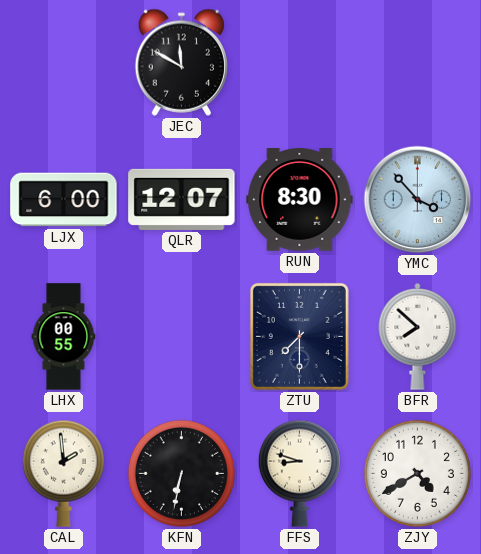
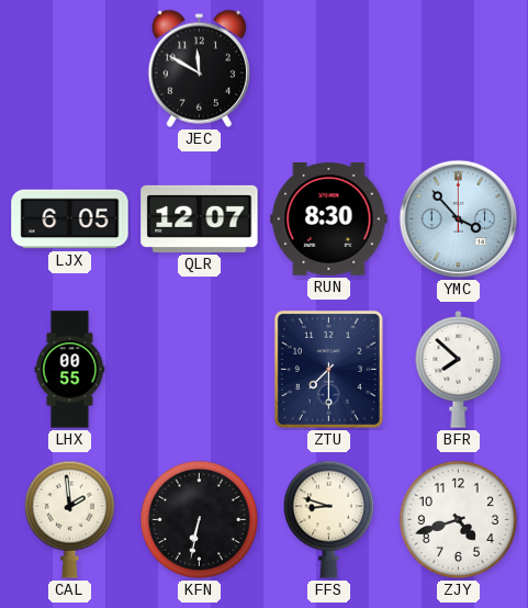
LJX: 6:00 -> 6:05
ZJY: 4:40 -> 4:42
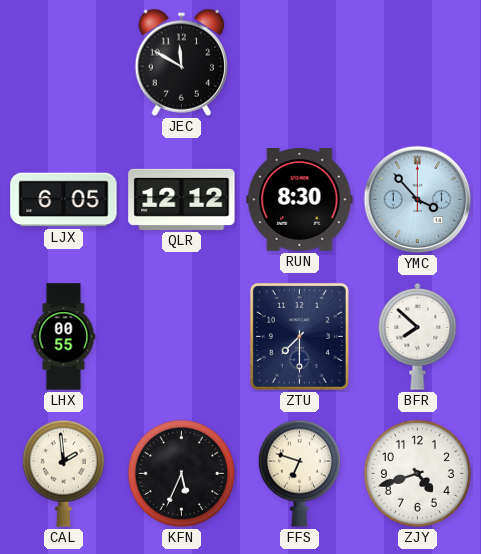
QLR: 12:07 -> 12:12
KFN: 6:32 -> 5:34
FFS: 8:48 -> 6:48
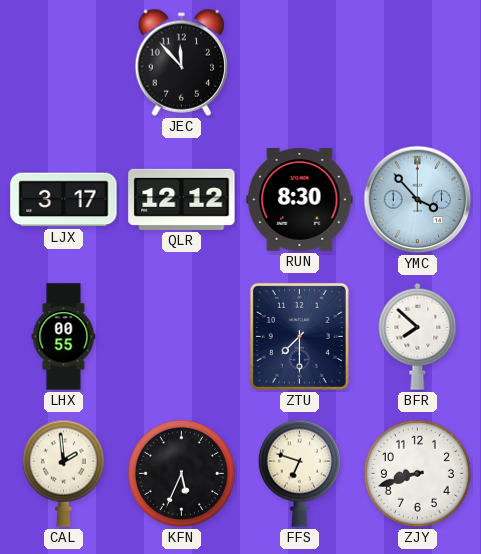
JEC: 11:50 -> 11:53
LJX: 6:05 -> 3:17
ZJY: 4:42 -> 8:42
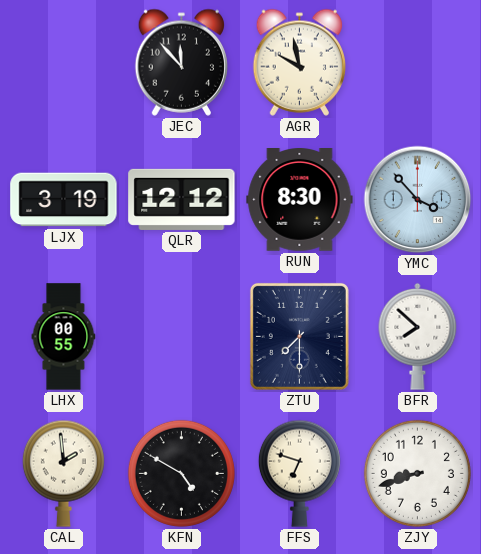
AGR: none -> 9:58
LJX: 3:17 -> 3:19
KFN: 5:34 -> 4:50
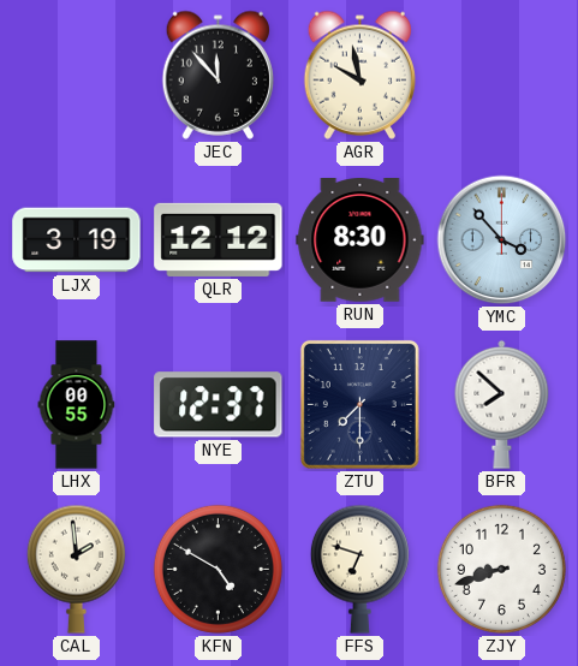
NYE: none -> 12:37
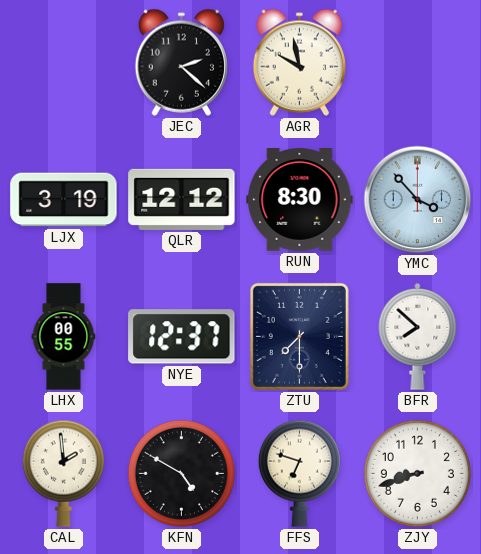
JEC: 11:53 -> 2:22
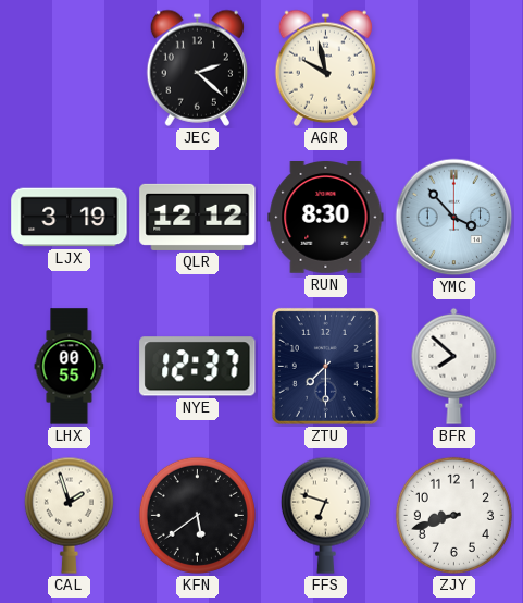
CAL: 1:59 -> 1:57
KFN: 4:50 -> 5:39
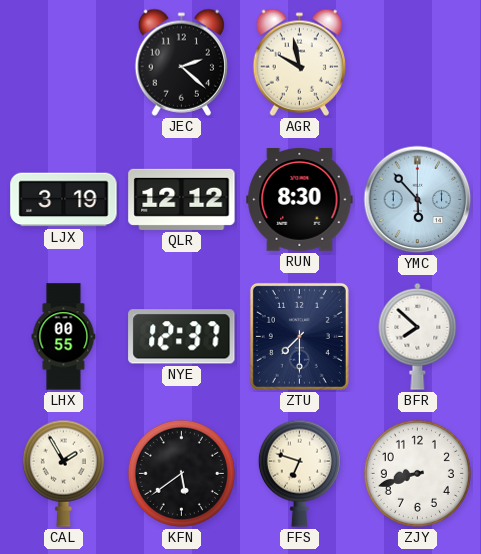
YMC: 3:53 -> 5:53
CAL: 1:57 -> 1:55
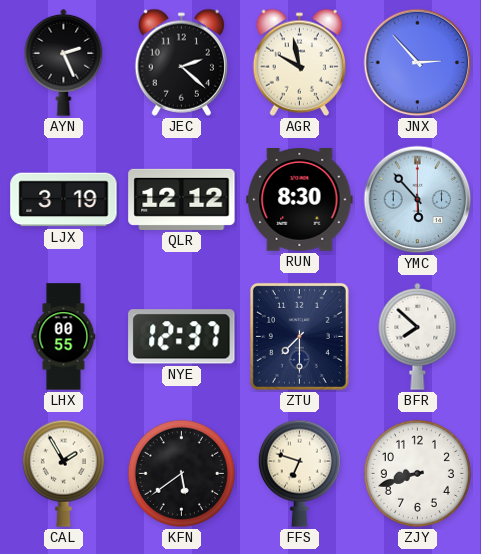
AYN: none -> 2:26
JNX: none -> 2:53
